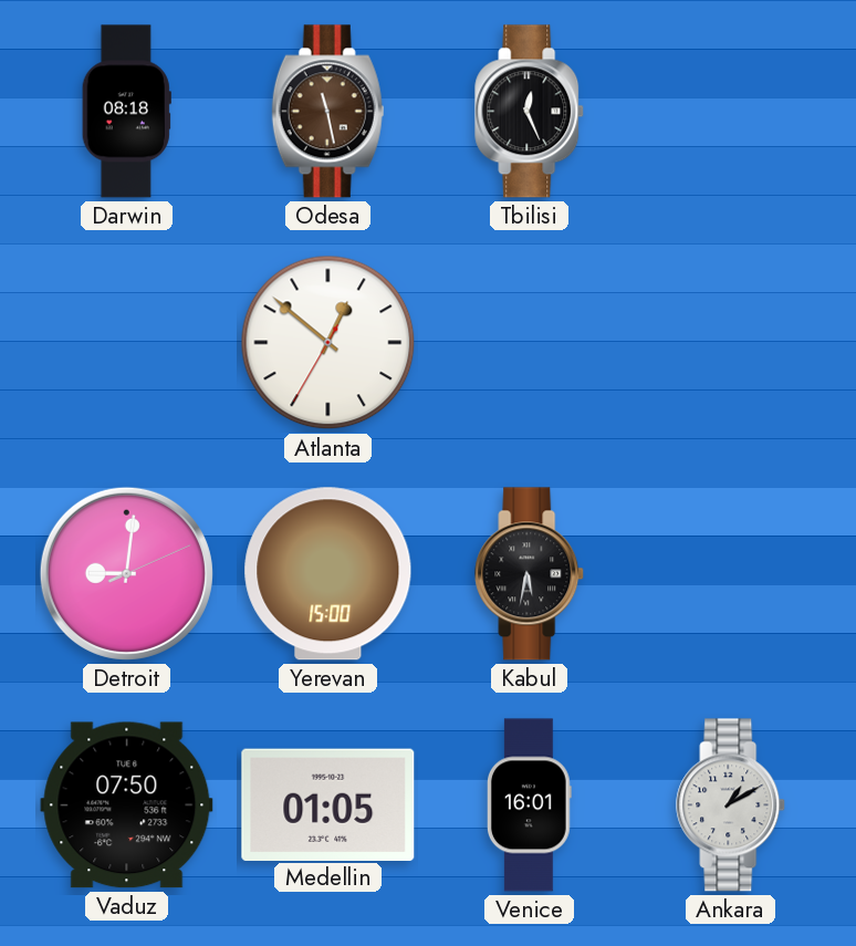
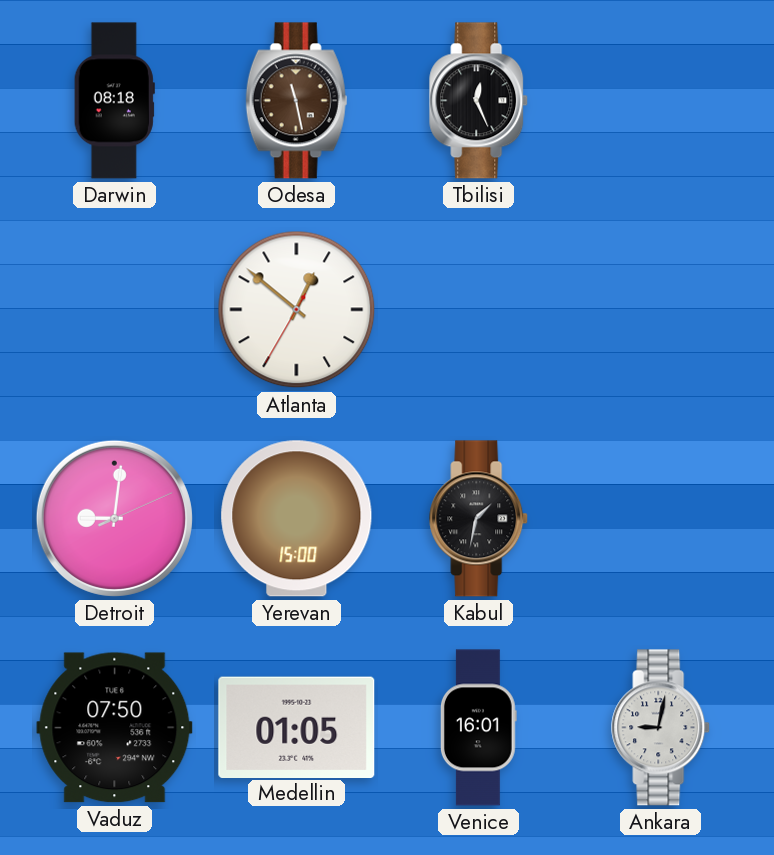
Kabul: 5:32 -> 1:32
Ankara: 1:10 -> 9:02
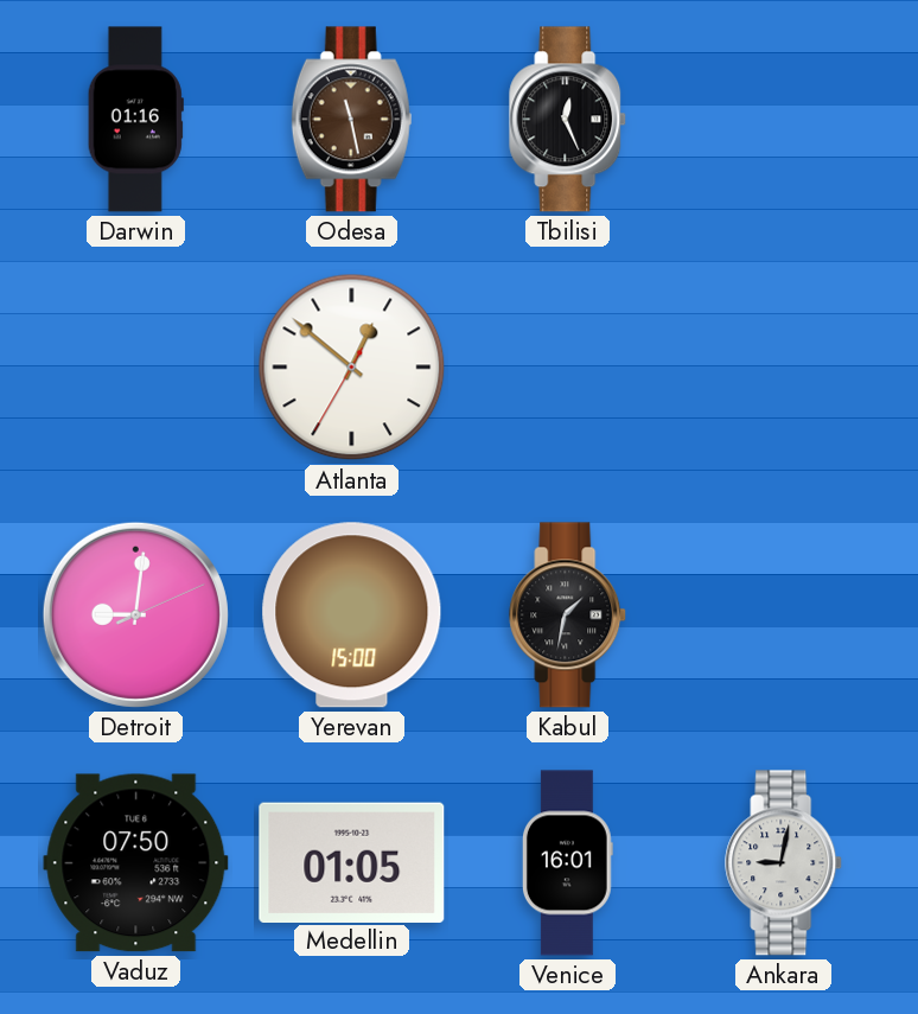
Darwin: 08:18 -> 01:16
